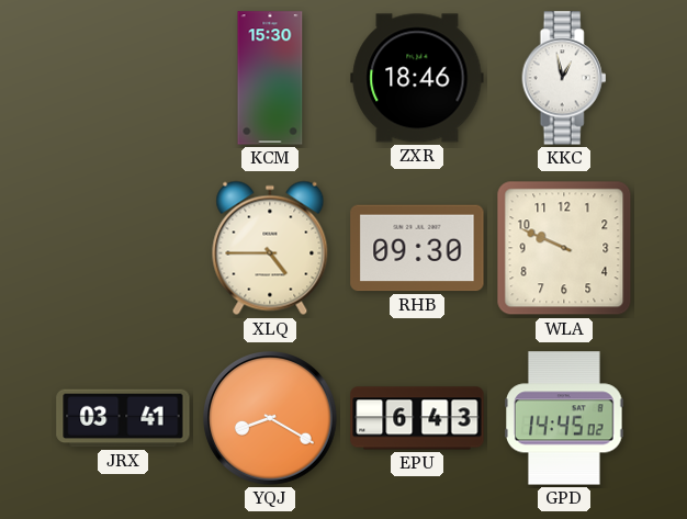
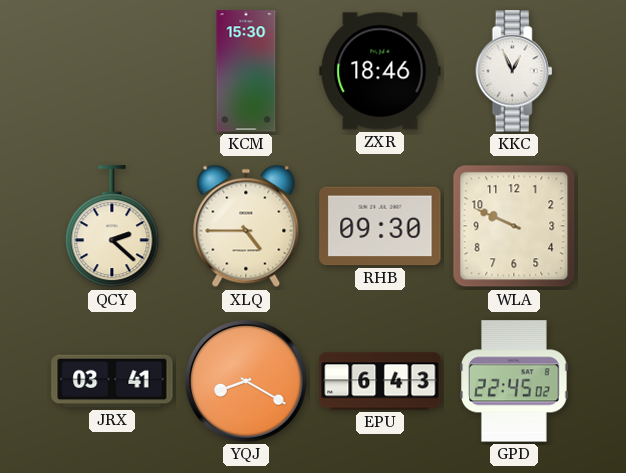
KKC: 12:58 -> 12:56
QCY: none -> 2:22
GPD: 14:45 -> 22:45
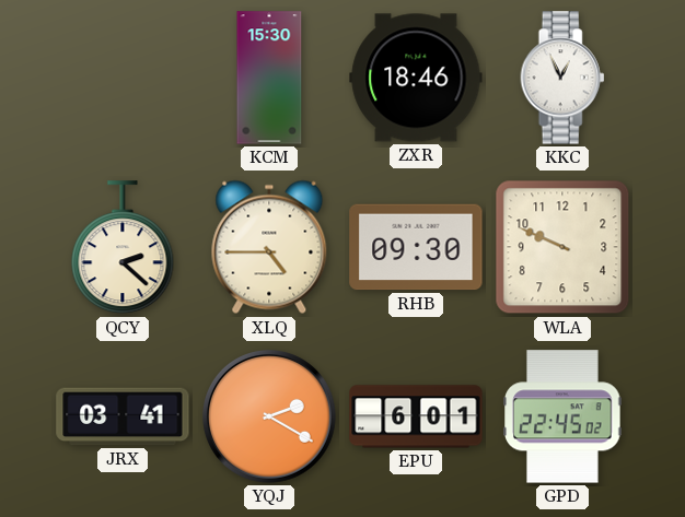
YQJ: 8:20 -> 2:20
EPU: 6:43 -> 6:01
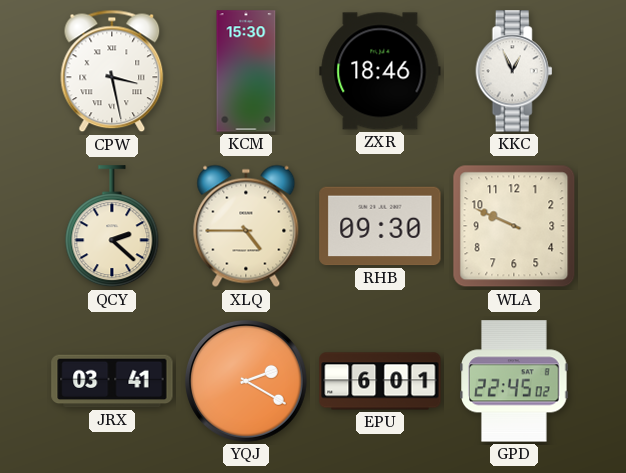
CPW: none -> 3:28
